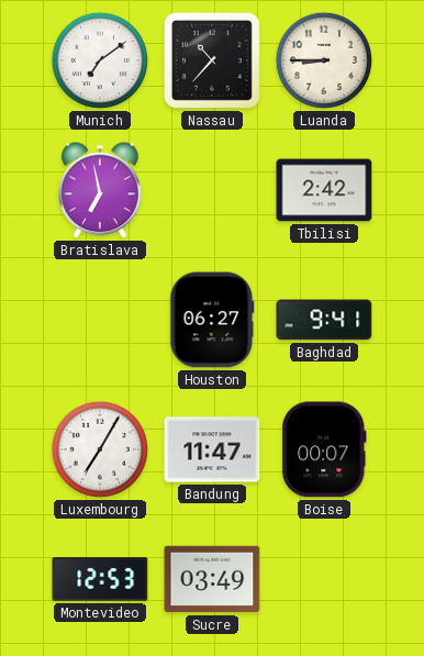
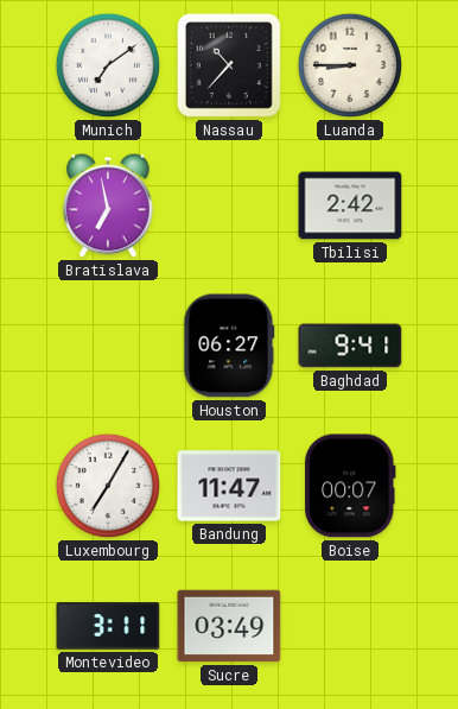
Montevideo: 12:53 -> 3:11
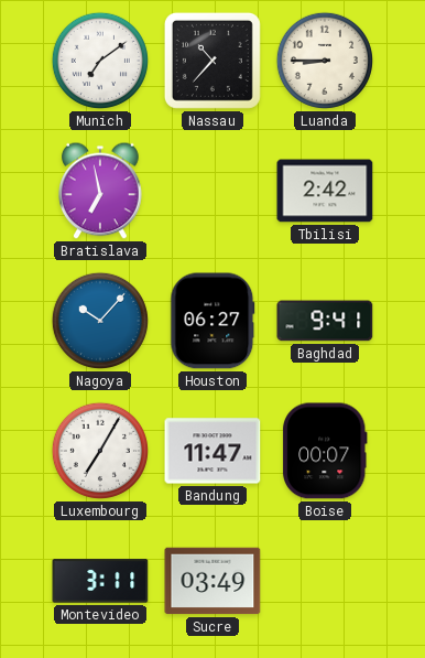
Nagoya: none -> 10:07
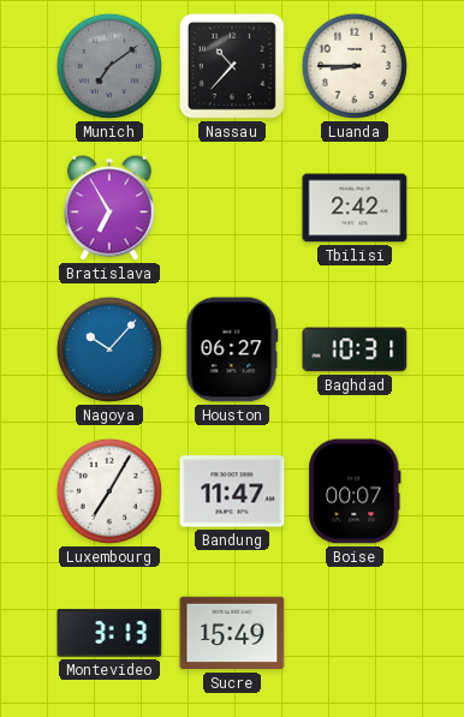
Munich dial: white -> grey
Bratislava: 6:58 -> 6:55
Baghdad: 9:41 -> 10:31
Montevideo: 3:11 -> 3:13
Sucre: 03:49 -> 15:49
